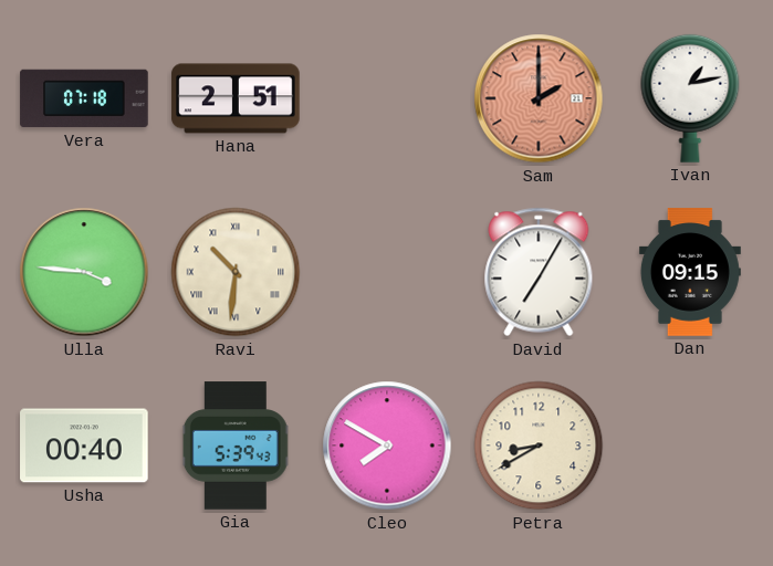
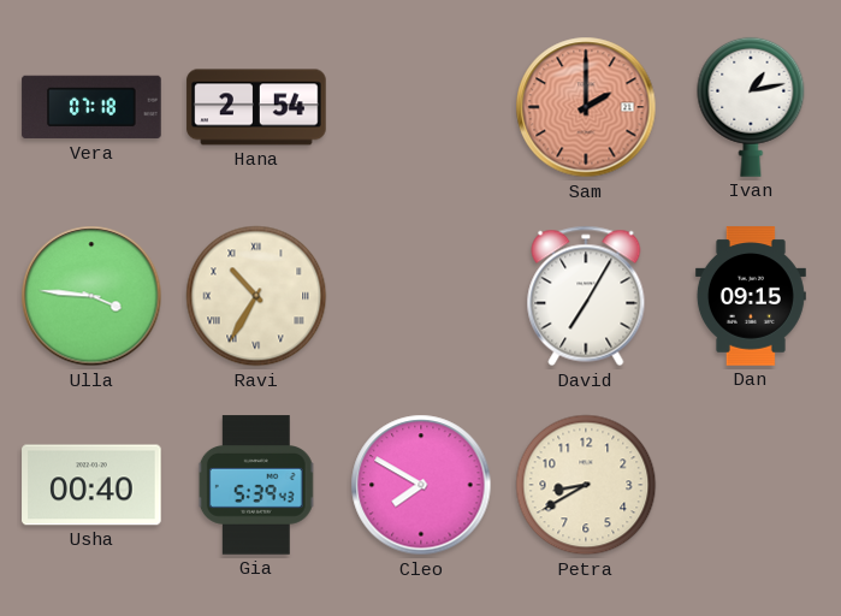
Hana: 2:51 -> 2:54
Ravi: 10:31 -> 10:35
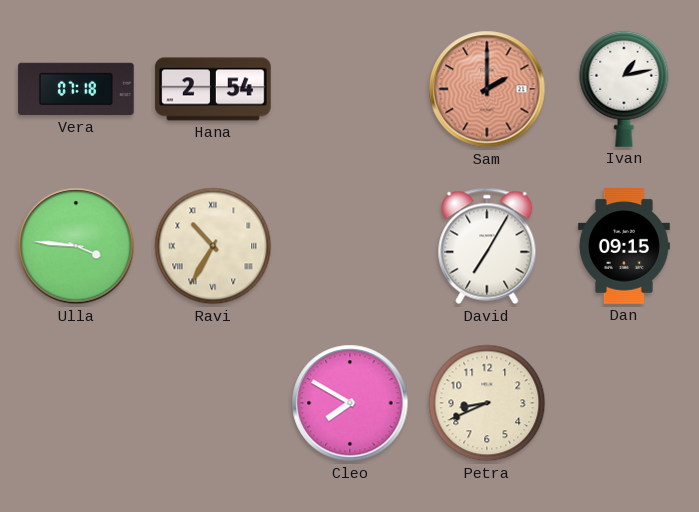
Usha: 00:40 -> none
Gia: 5:39 -> none
Petra: 8:40 -> 8:41
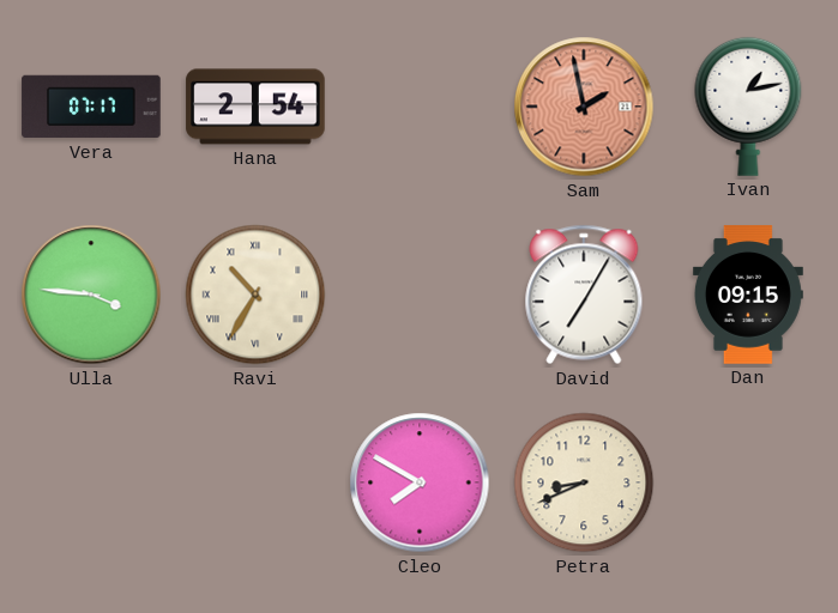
Vera: 07:18 -> 07:17
Sam: 2:00 -> 1:58
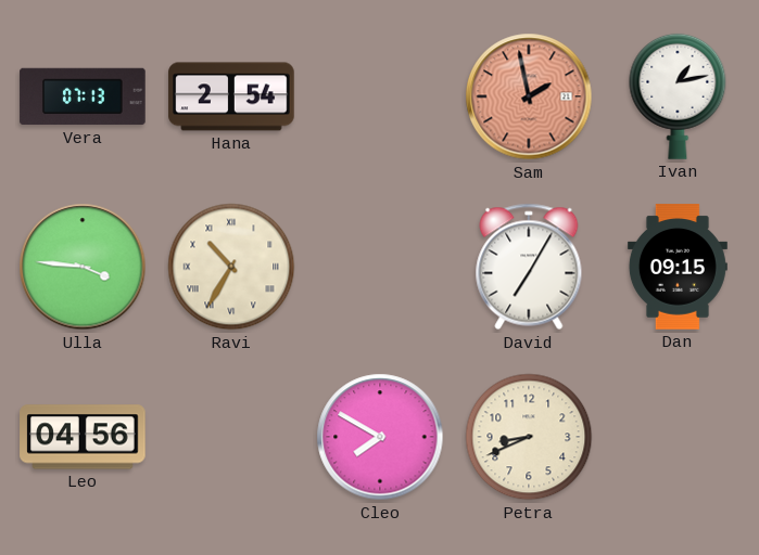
Vera: 07:17 -> 07:13
Leo: none -> 04:56
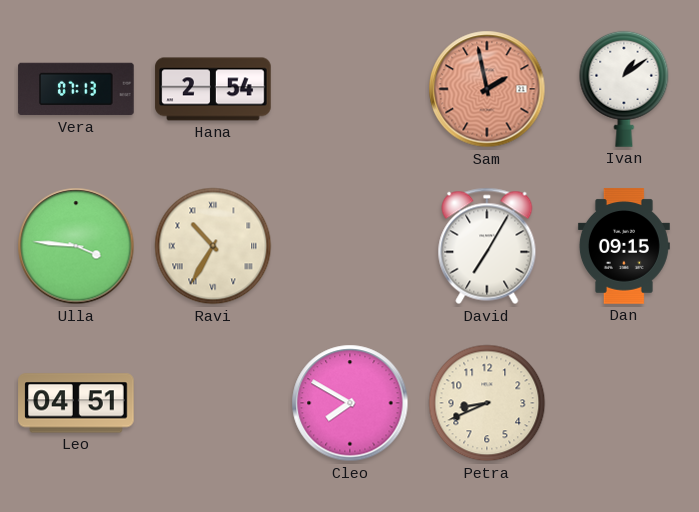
Ivan: 1:13 -> 1:09
Leo: 04:56 -> 04:51
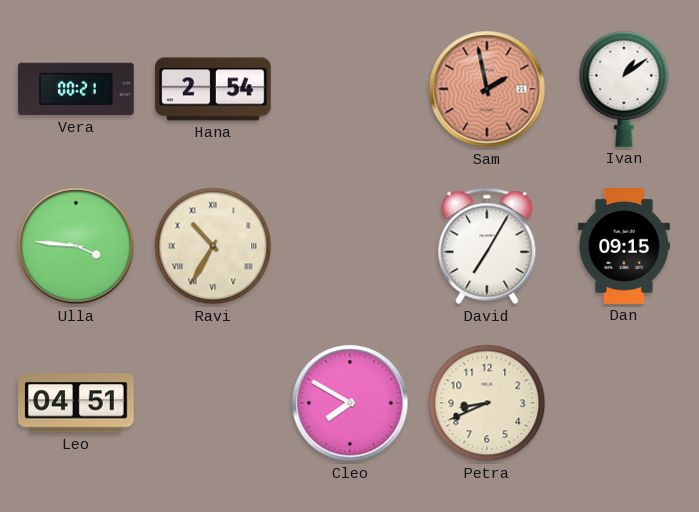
Vera: 07:13 -> 00:21
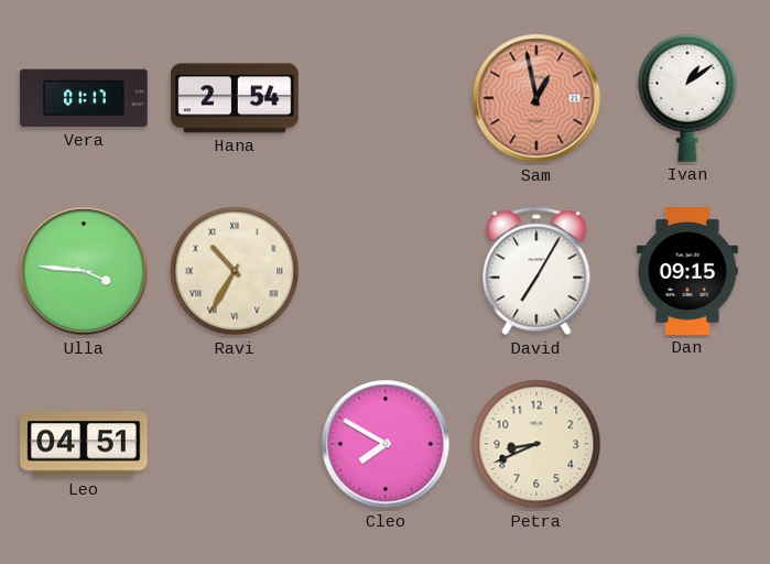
Vera: 00:21 -> 01:17
Sam: 1:58 -> 12:58
